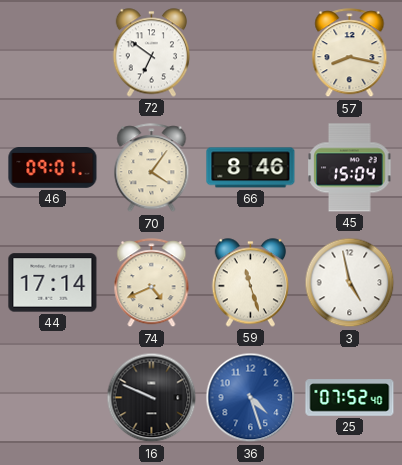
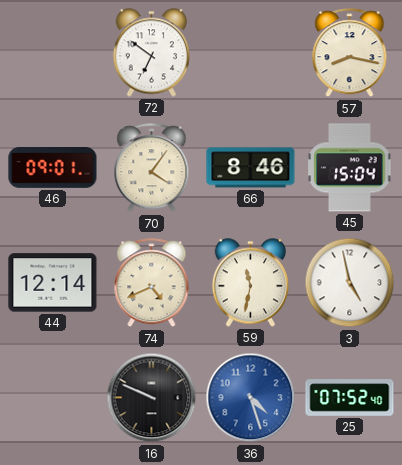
44: 17:14 -> 12:14
59: 11:27 -> 11:32
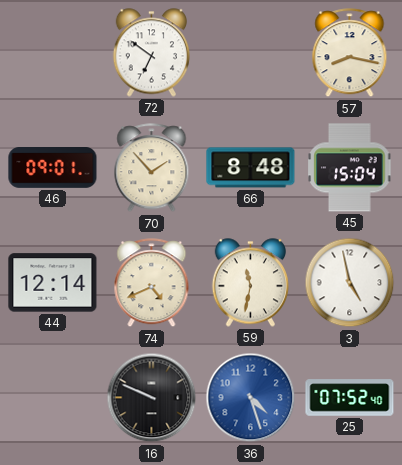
70: 4:06 -> 1:53
66: 8:46 -> 8:48
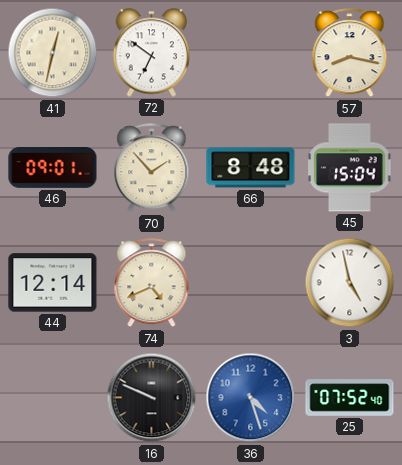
41: none -> 12:32
59: 11:32 -> none
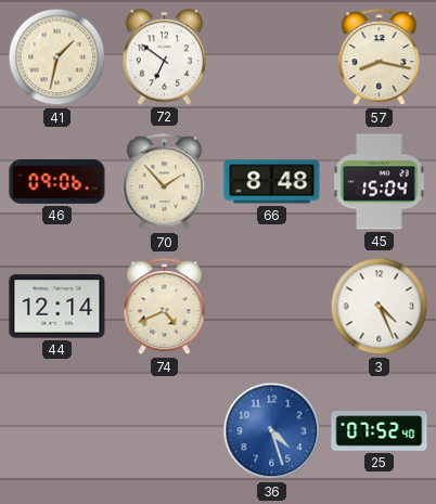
41: 12:32 -> 1:32
46: 09:01 -> 09:06
3: 4:58 -> 4:26
16: 9:49 -> none
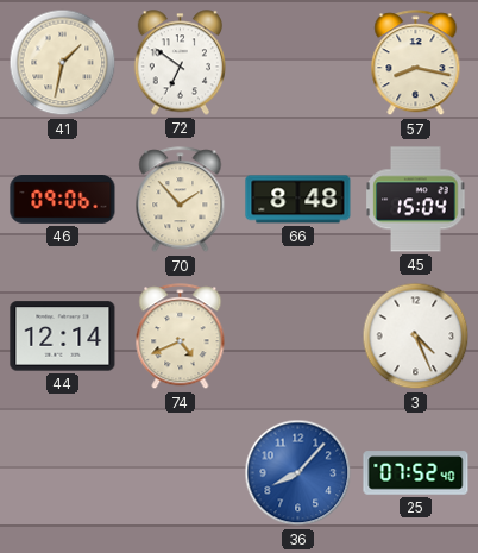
36: 4:27 -> 8:07
